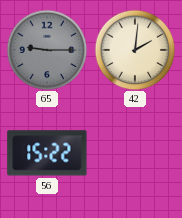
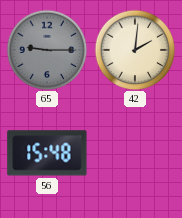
56: 15:22 -> 15:48
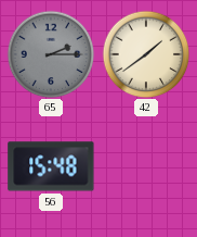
65: 9:15 -> 2:15
42: 2:01 -> 1:39
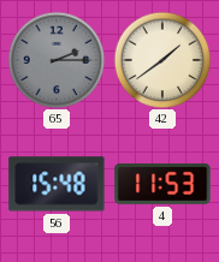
4: none -> 11:53
